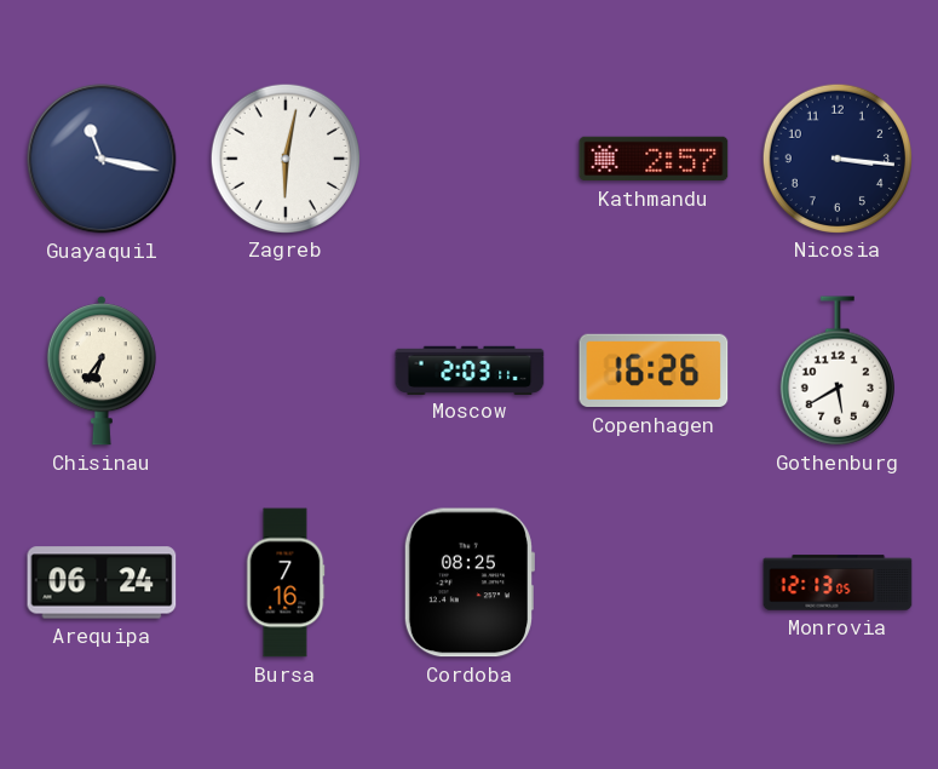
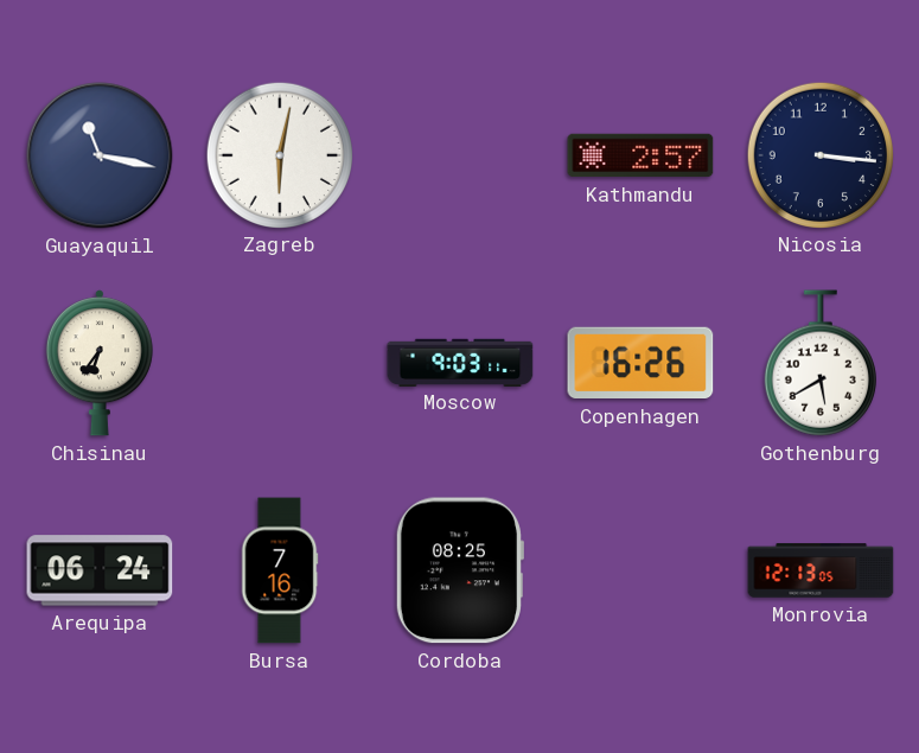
Moscow: 2:03 -> 9:03
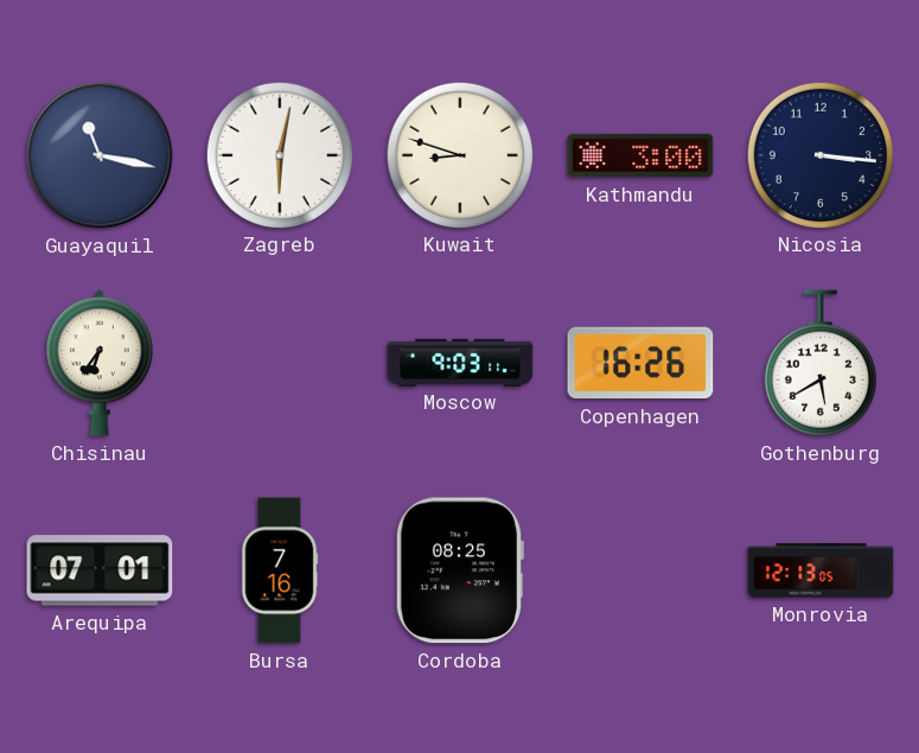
Kuwait: none -> 8:48
Kathmandu: 2:57 -> 3:00
Arequipa: 06:24 -> 07:01
